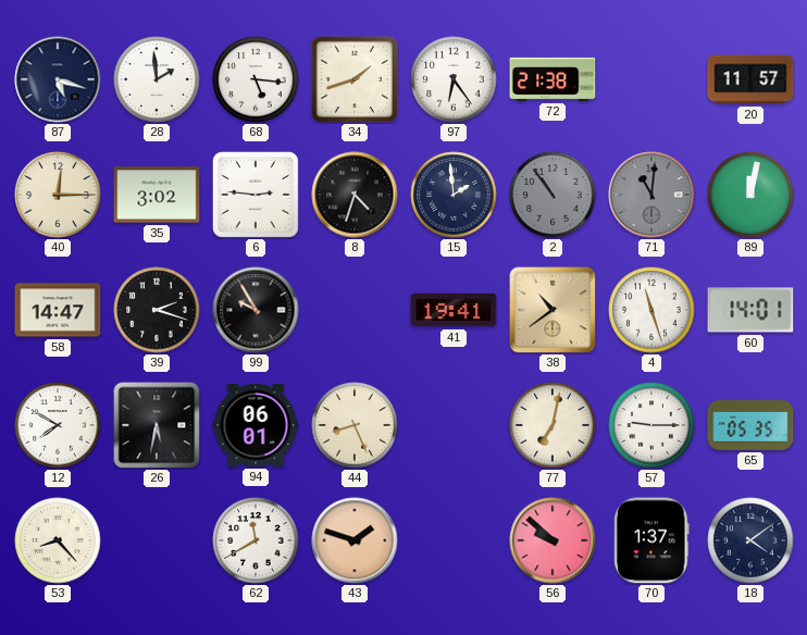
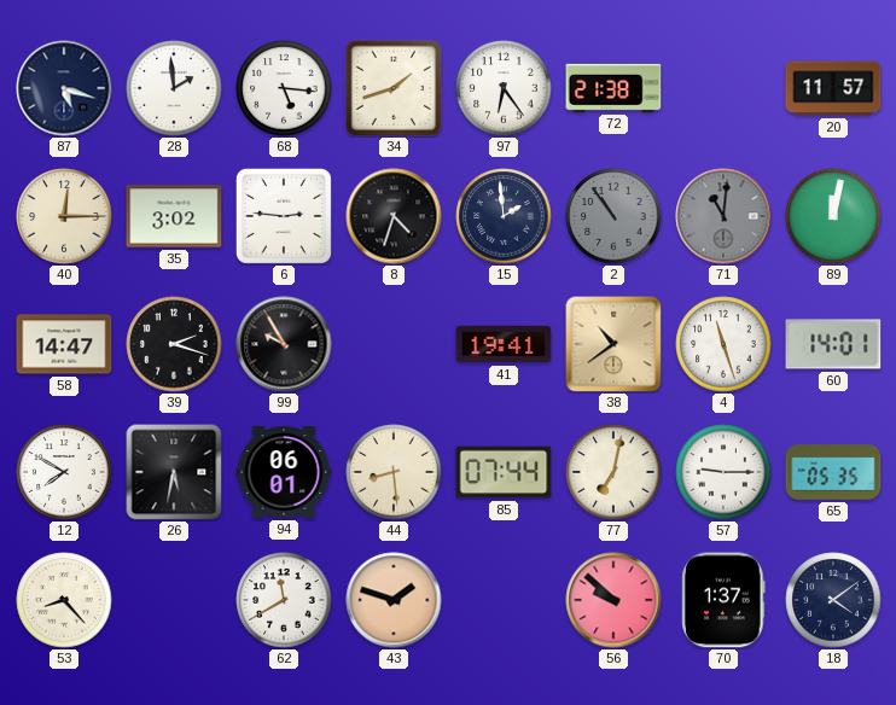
44: 8:26 -> 8:29
85: none -> 07:44
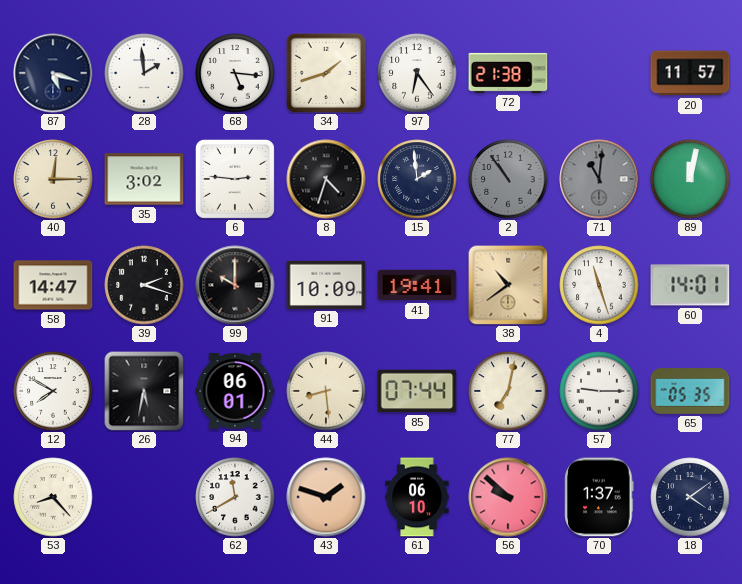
99: 9:55 -> 10:00
91: none -> 10:09
61: none -> 06:10
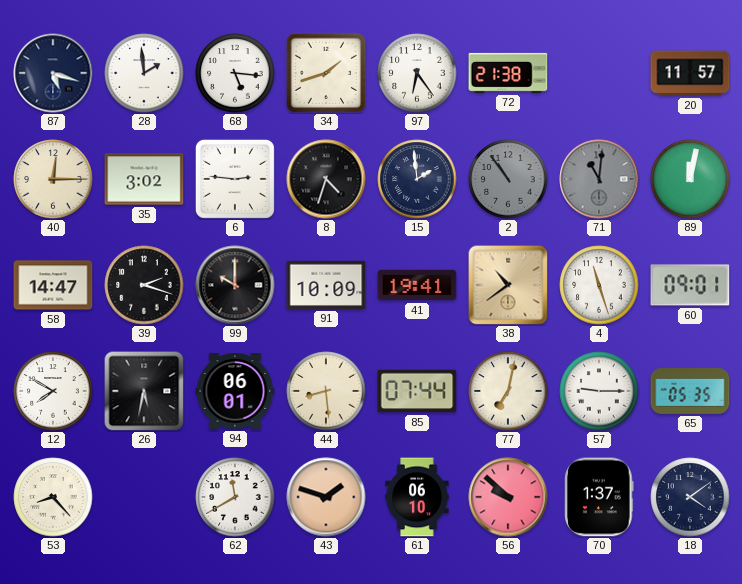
60: 14:01 -> 09:01
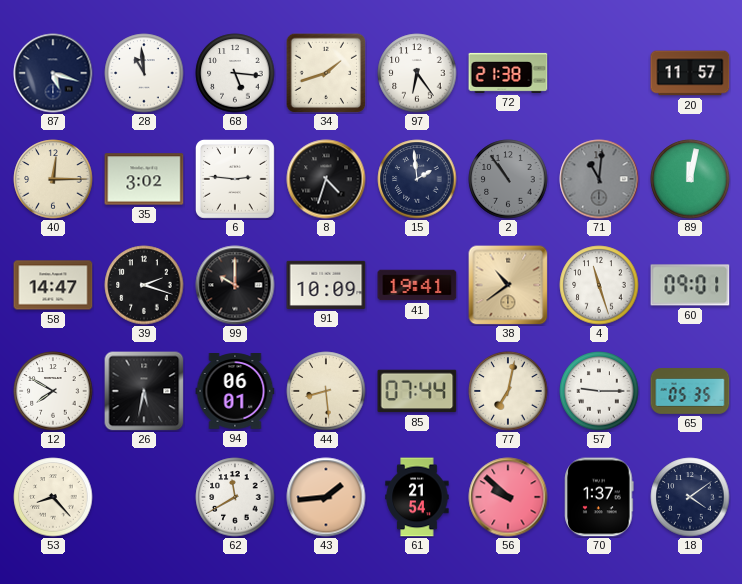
28: 1:59 -> 10:59
43: 1:48 -> 1:44
61: 06:10 -> 21:54
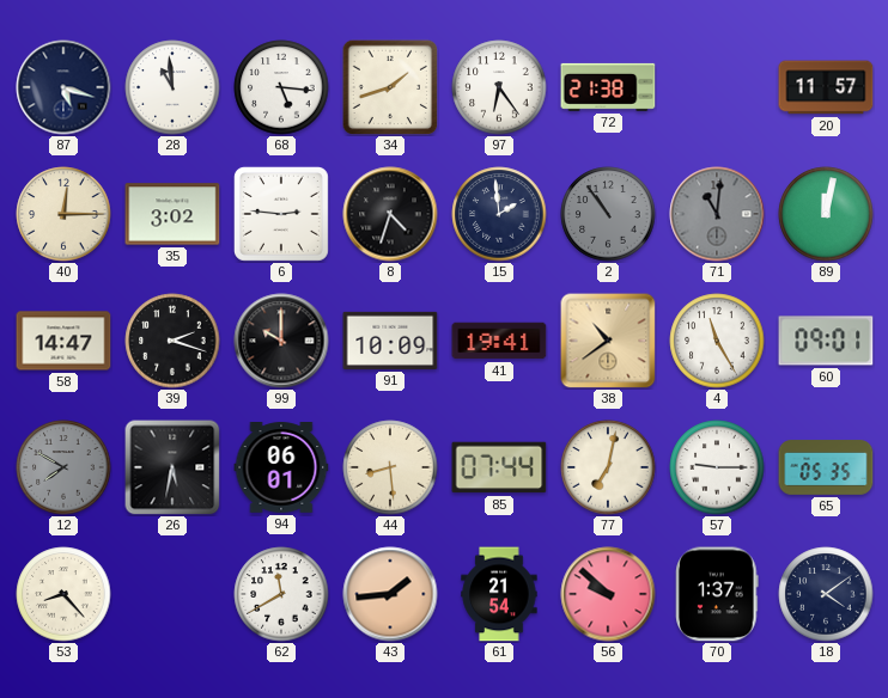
4: 11:27 -> 11:25
12 dial: white -> grey
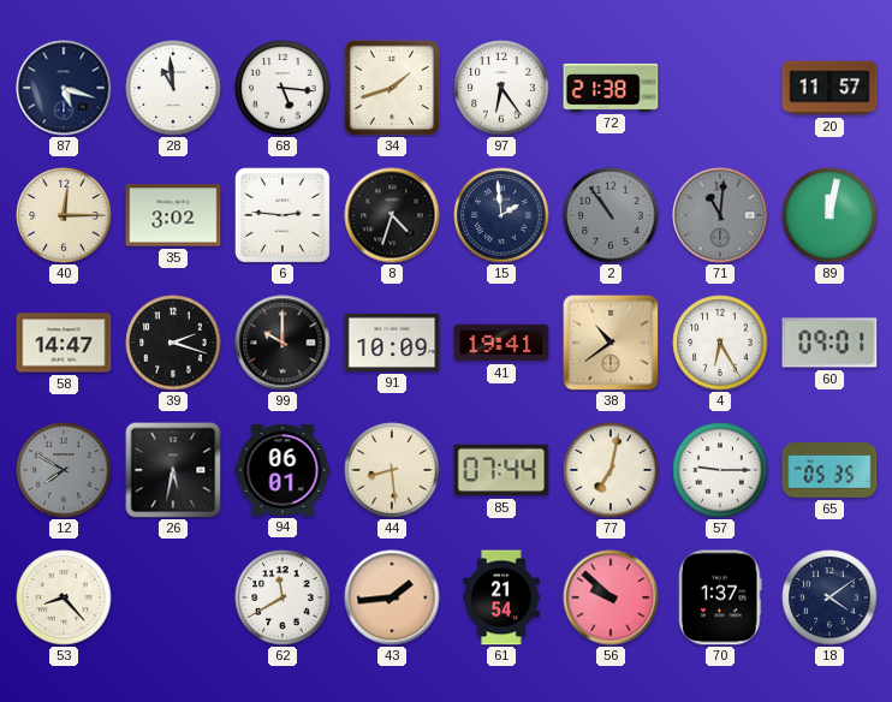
4: 11:25 -> 6:25
